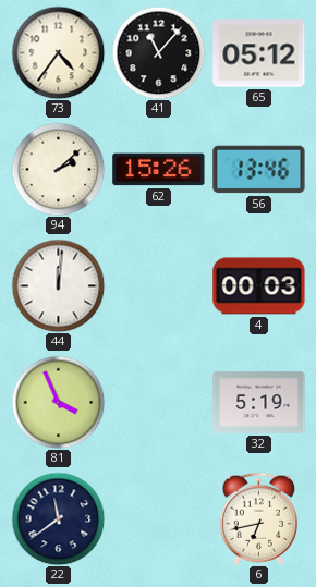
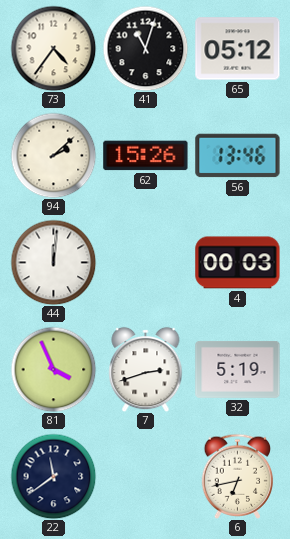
41: 11:07 -> 11:03
7: none -> 2:42
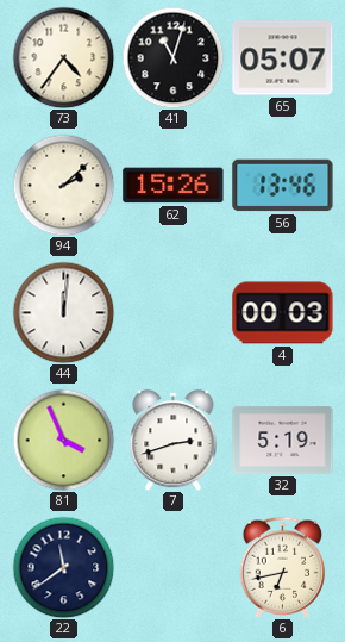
65: 05:12 -> 05:07
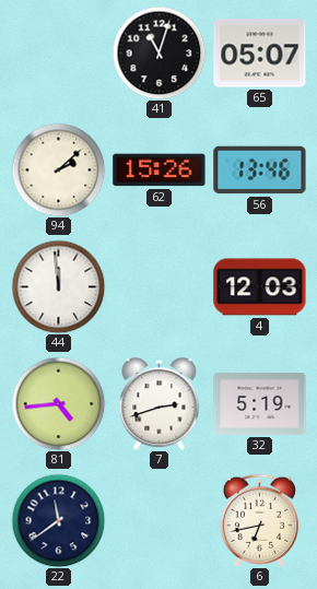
73: 4:36 -> none
44: 12:01 -> 11:59
4: 00:03 -> 12:03
81: 3:56 -> 4:44
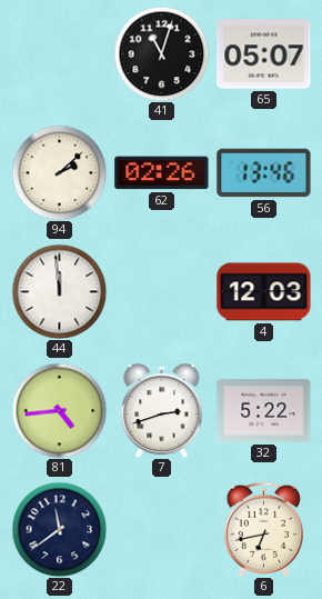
62: 15:26 -> 02:26
32: 5:19 -> 5:22
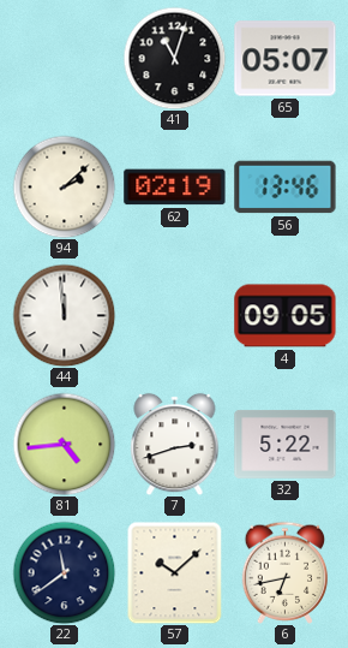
62: 02:26 -> 02:19
4: 12:03 -> 09:05
57: none -> 10:08
